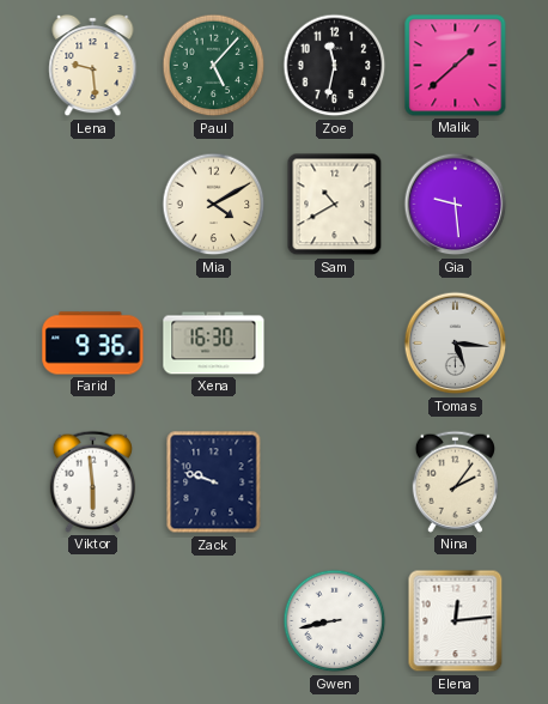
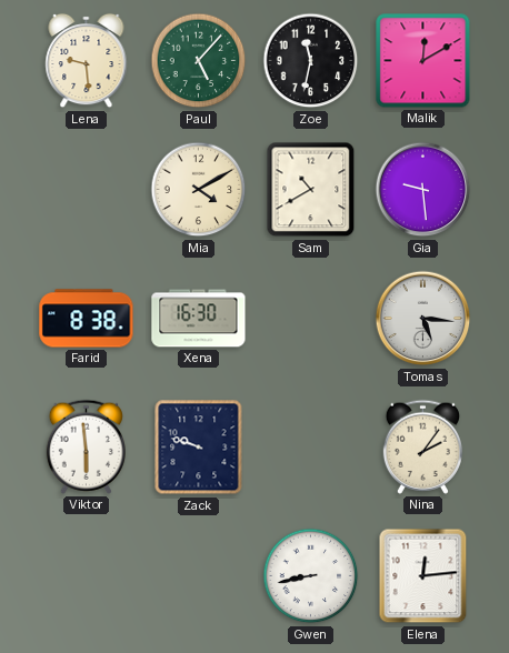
Malik: 1:38 -> 12:10
Farid: 9:36 -> 8:38
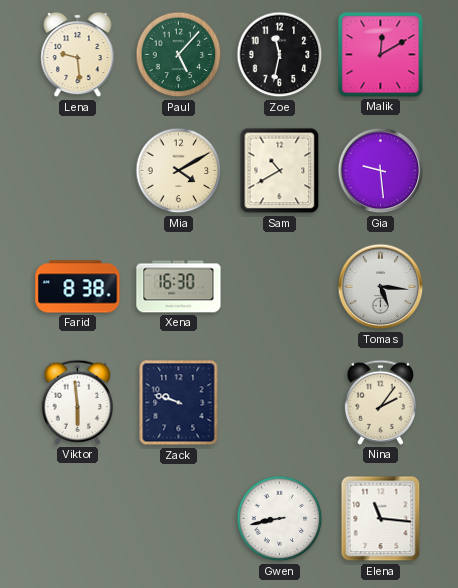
Elena: 12:14 -> 11:16
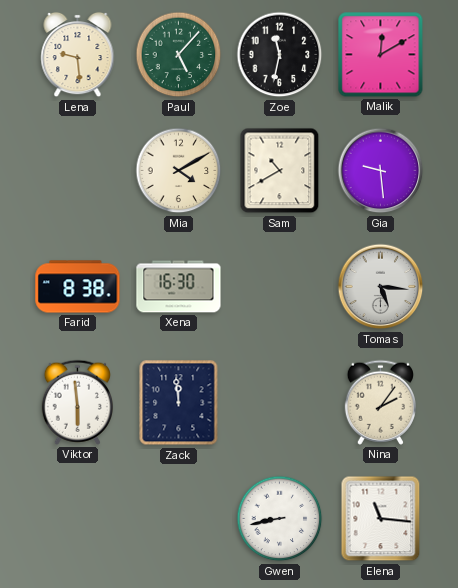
Zack: 9:48 -> 11:59
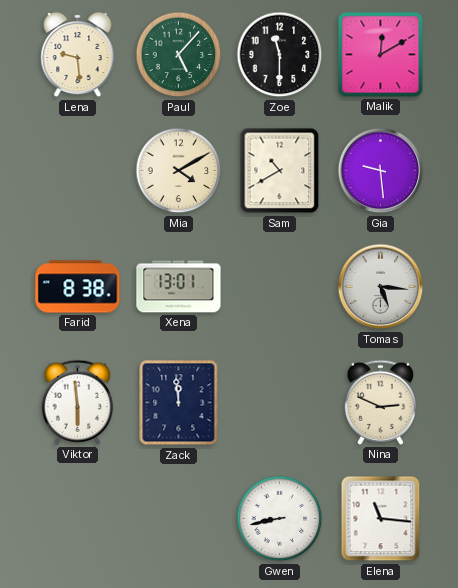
Zoe: 11:32 -> 11:30
Xena: 16:30 -> 13:01
Nina: 2:06 -> 2:49
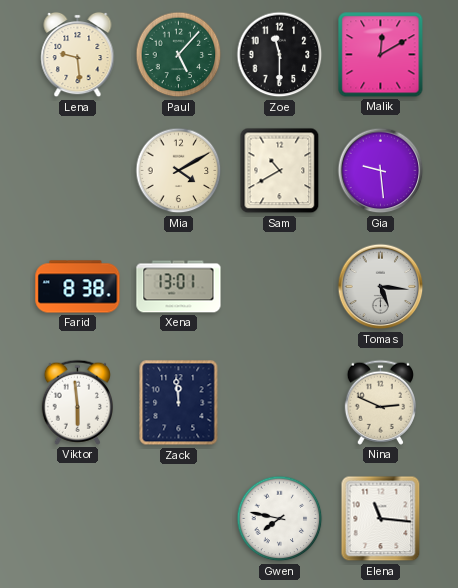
Gwen: 8:43 -> 7:47
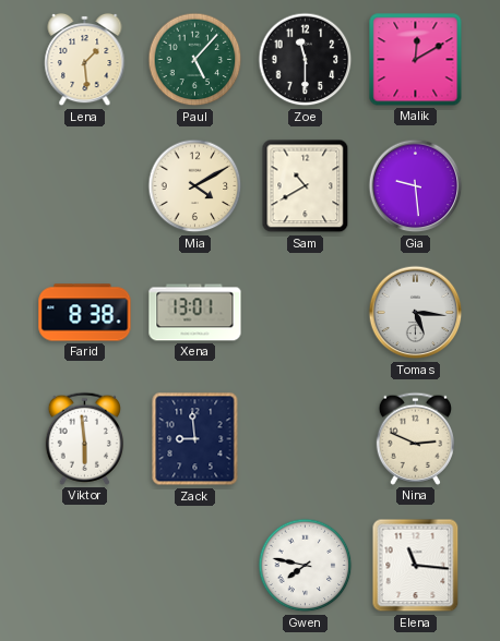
Lena: 9:29 -> 1:29
Zack: 11:59 -> 8:59
